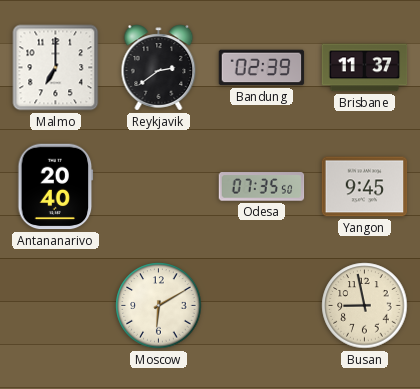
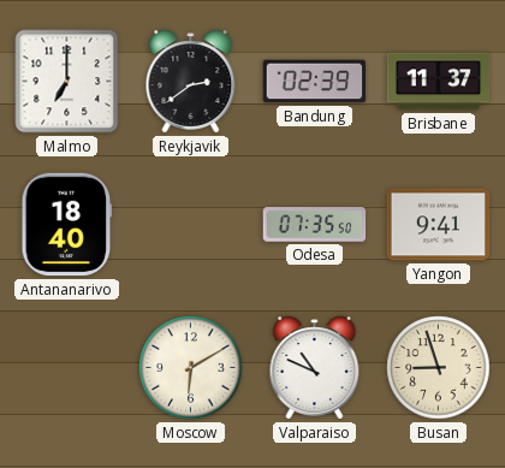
Antananarivo: 20:40 -> 18:40
Yangon: 9:45 -> 9:41
Valparaiso: none -> 10:49
Busan: 8:58 -> 8:57
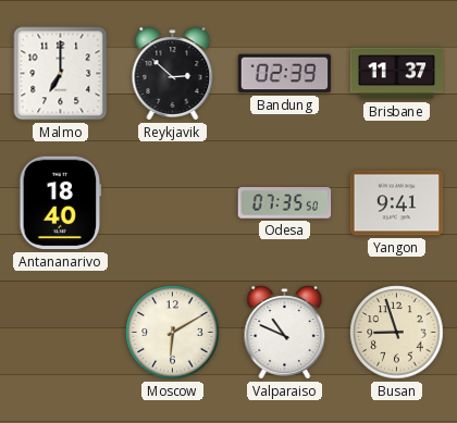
Reykjavik: 2:39 -> 2:52
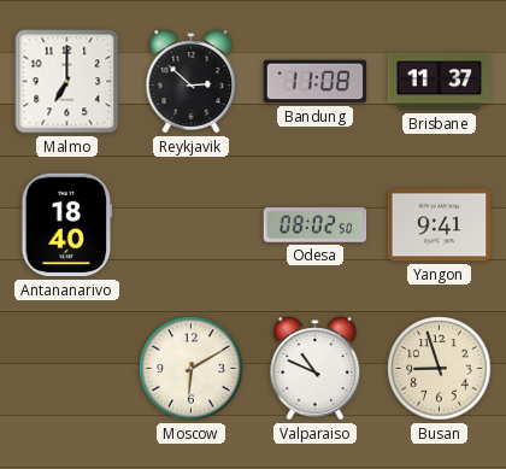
Bandung: 02:39 -> 11:08
Odesa: 07:35 -> 08:02
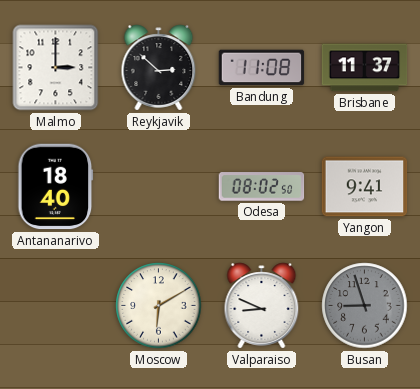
Malmo: 7:00 -> 3:00
Valparaiso: 10:49 -> 8:49
Busan dial: cream -> grey
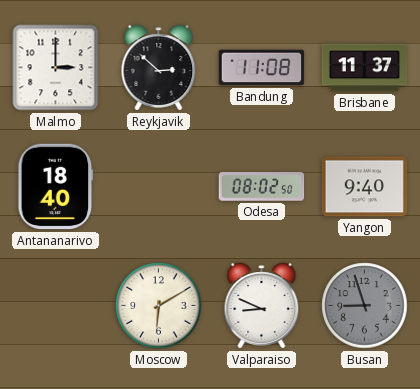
Yangon: 9:41 -> 9:40
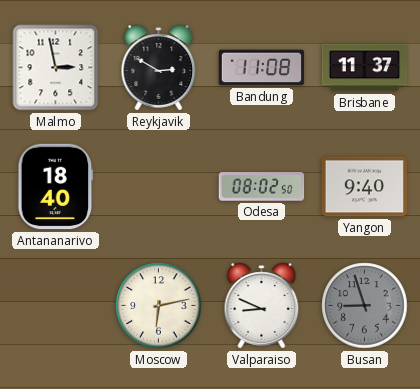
Malmo: 3:00 -> 2:58
Reykjavik: 2:52 -> 2:50
Moscow: 6:10 -> 6:13
